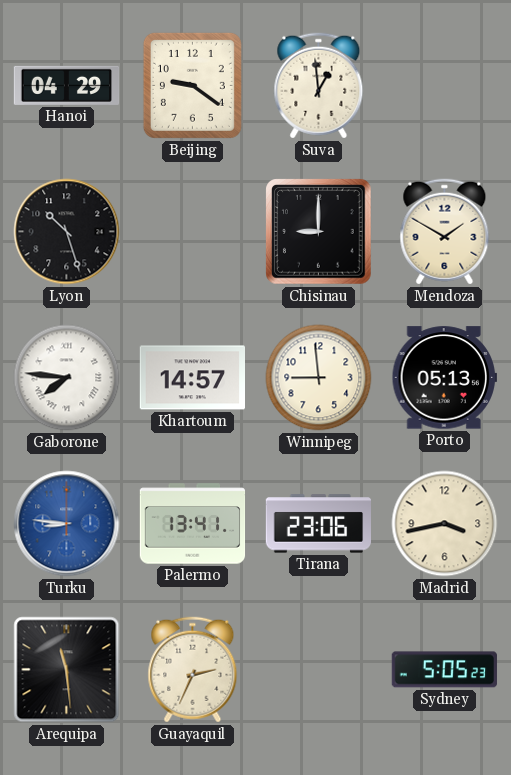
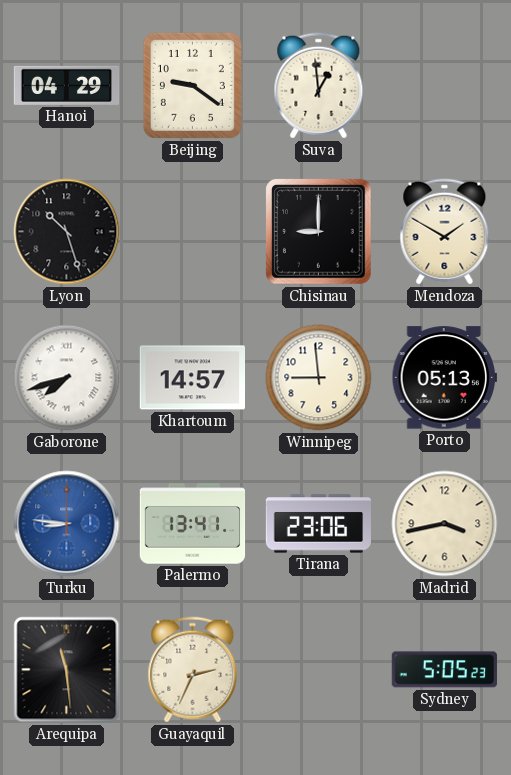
Gaborone: 7:46 -> 7:42
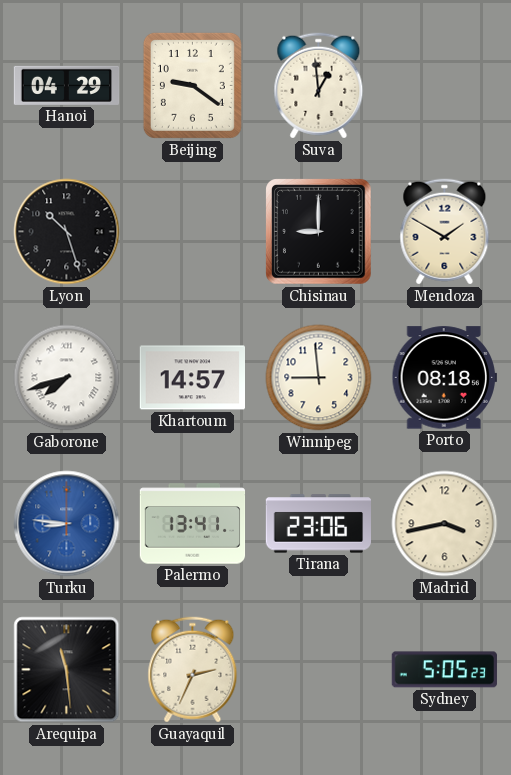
Porto: 05:13 -> 08:18
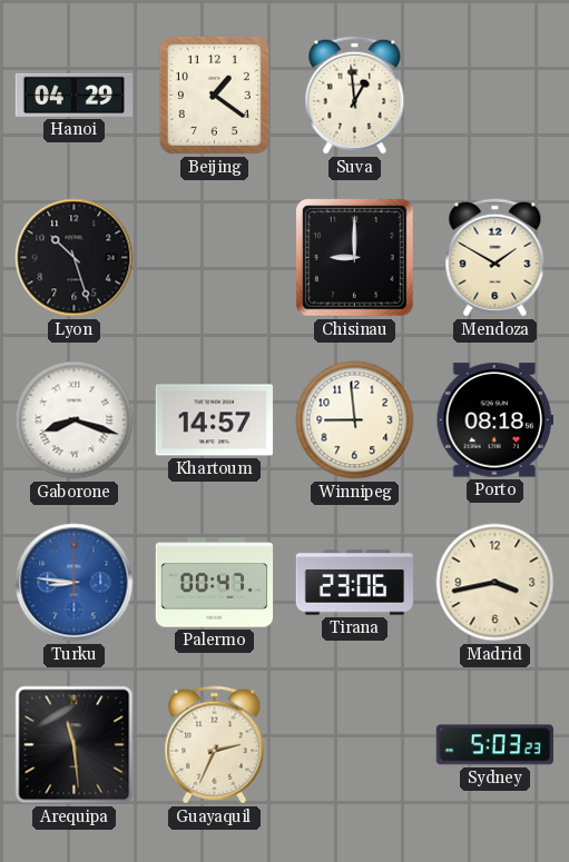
Beijing: 9:21 -> 1:21
Gaborone: 7:42 -> 8:18
Palermo: 13:41 -> 00:47
Sydney: 5:05 -> 5:03
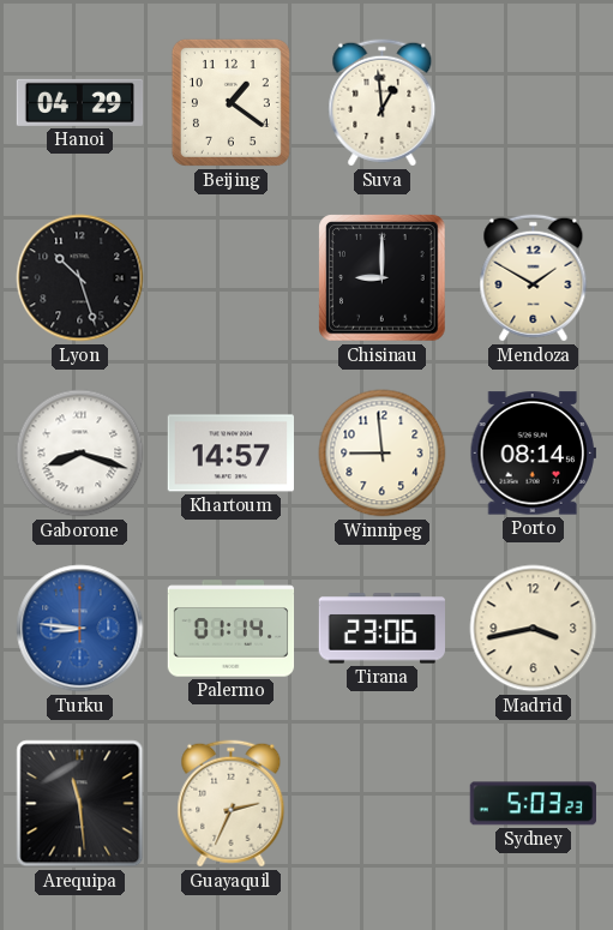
Porto: 08:18 -> 08:14
Palermo: 00:47 -> 01:14
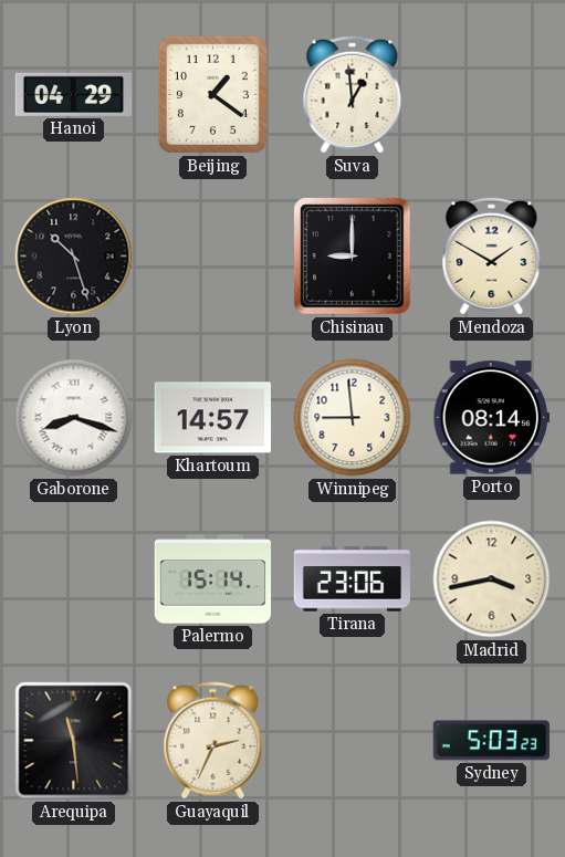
Turku: 8:46 -> none
Palermo: 01:14 -> 15:14
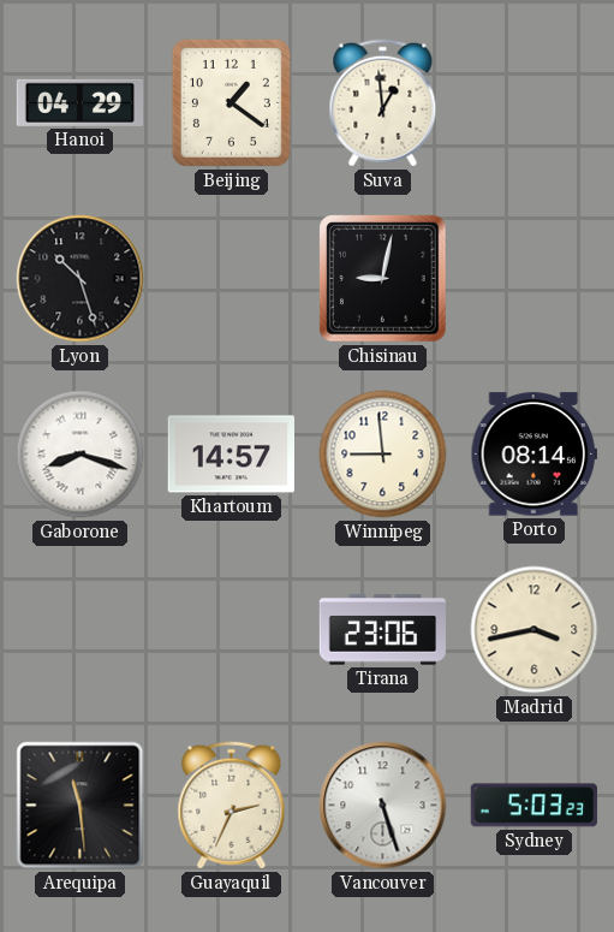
Chisinau: 9:00 -> 9:02
Mendoza: 1:50 -> none
Palermo: 15:14 -> none
Vancouver: none -> 5:27
